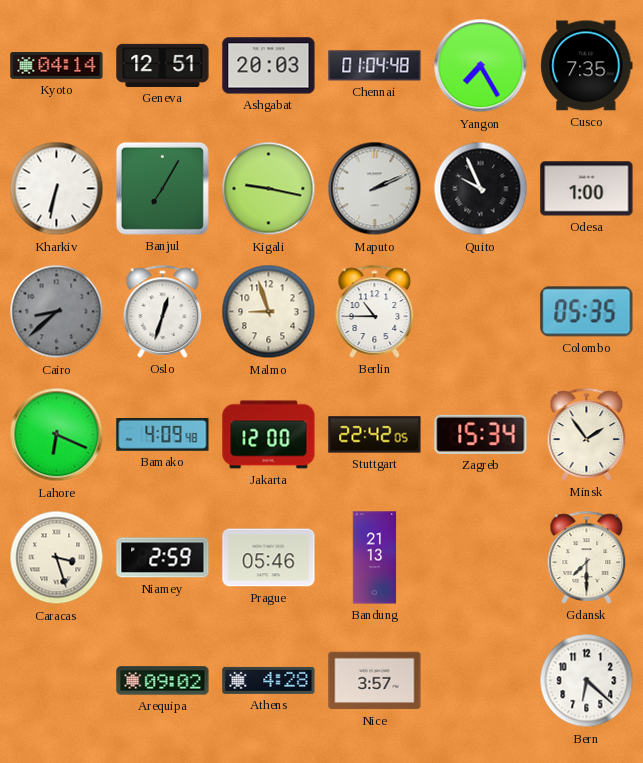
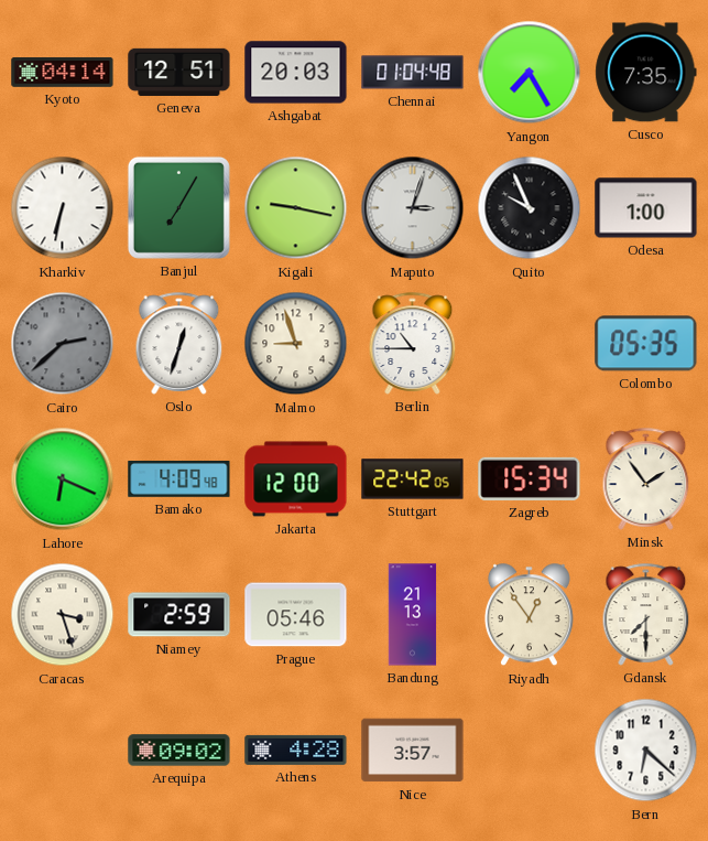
Maputo: 2:11 -> 3:03
Cairo: 8:38 -> 2:38
Riyadh: none -> 12:54
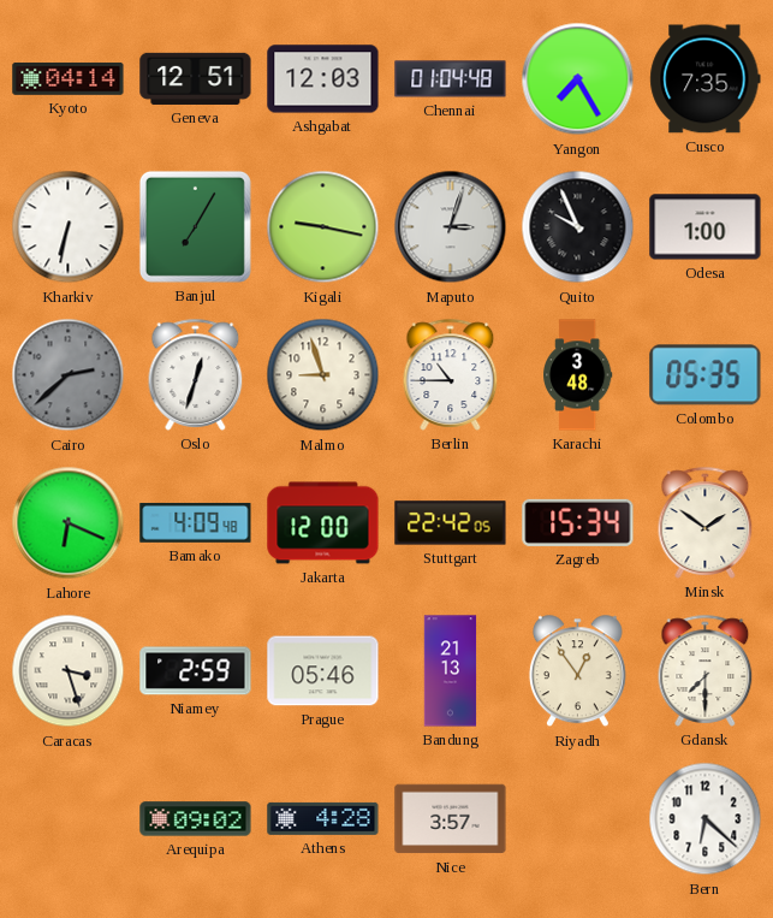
Ashgabat: 20:03 -> 12:03
Karachi: none -> 3:48
Minsk: 1:54 -> 1:51
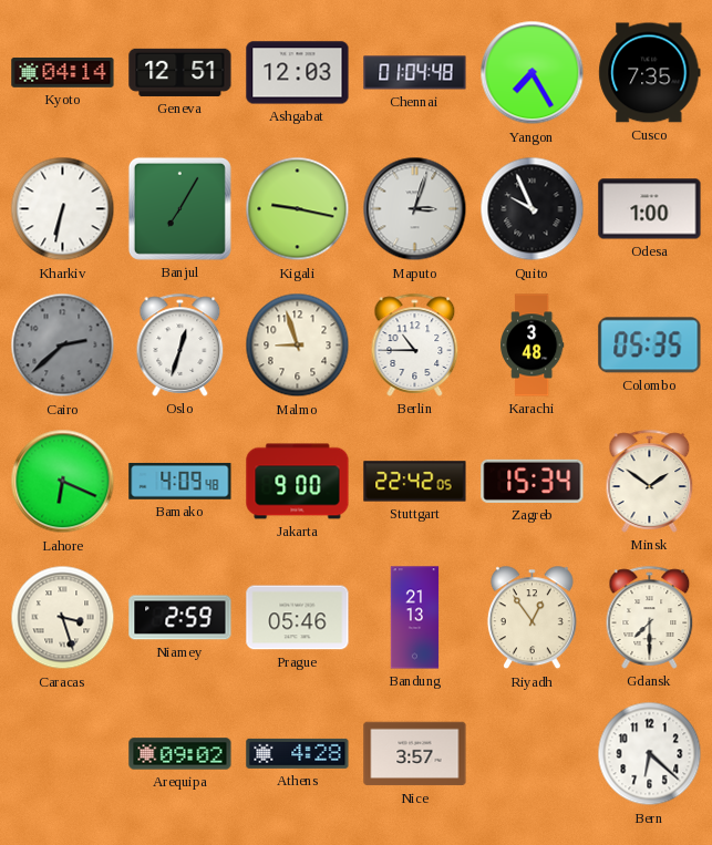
Jakarta: 12:00 -> 9:00
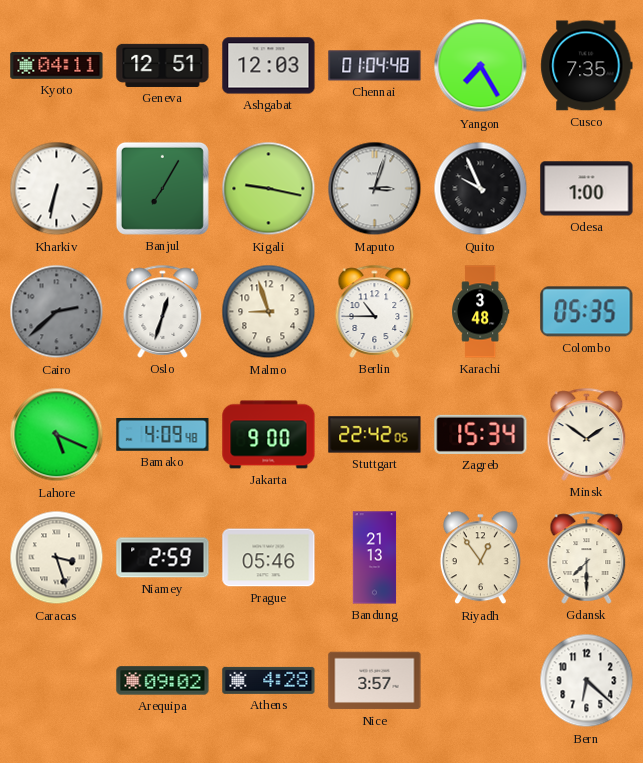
Kyoto: 04:14 -> 04:11
Lahore: 6:19 -> 5:19
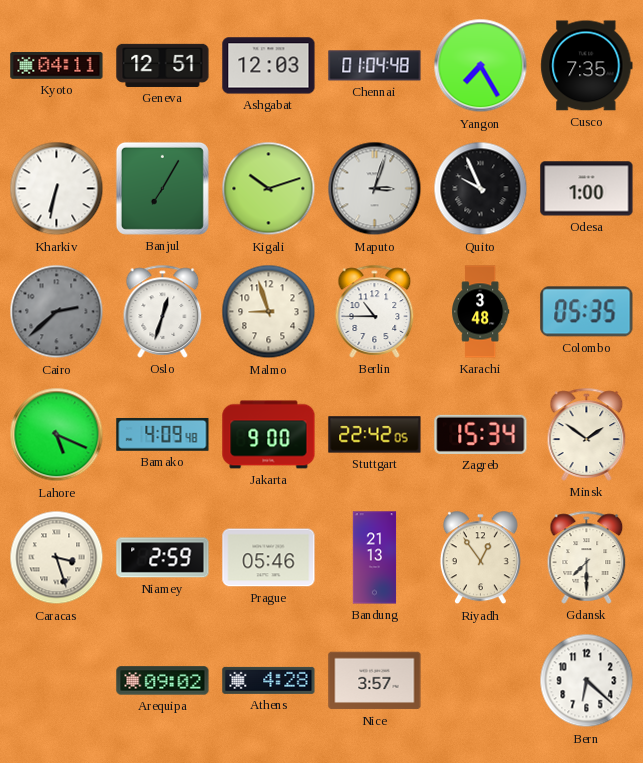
Kigali: 9:17 -> 10:12
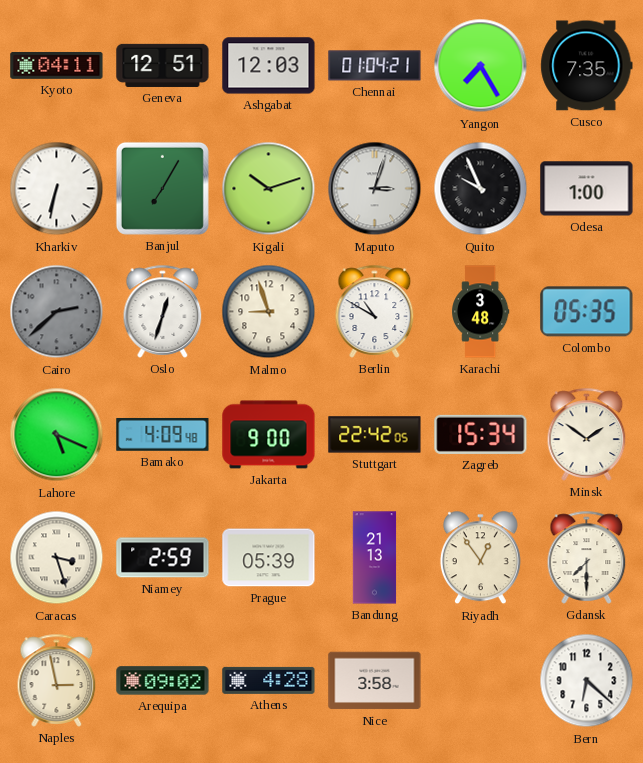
Chennai: 01:04:48 -> 01:04:21
Berlin: 10:45 -> 10:50
Prague: 05:46 -> 05:39
Naples: none -> 2:58
Nice: 3:57 -> 3:58
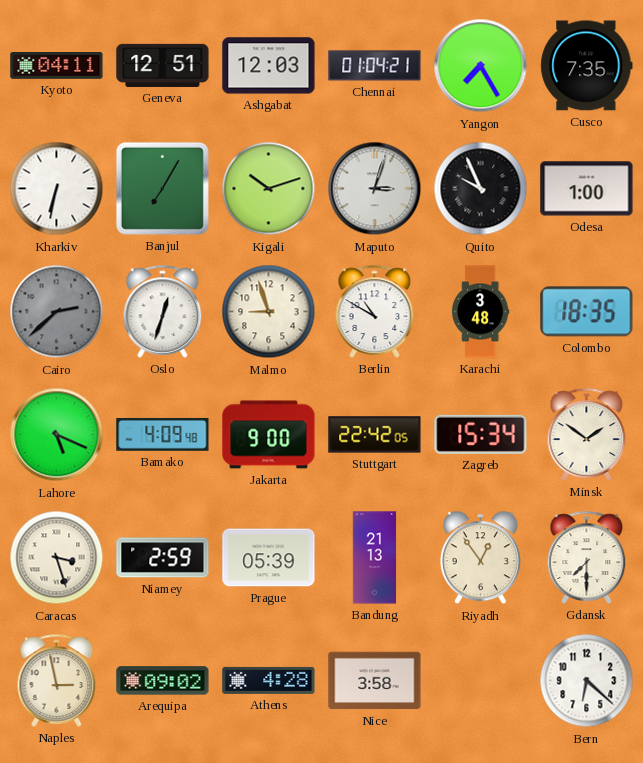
Colombo: 05:35 -> 18:35
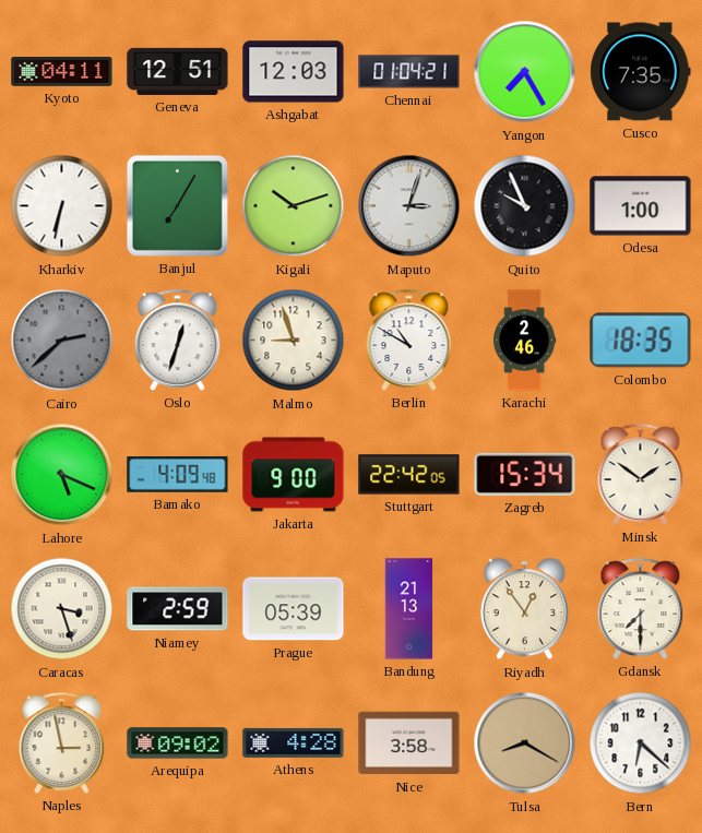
Karachi: 3:48 -> 2:46
Tulsa: none -> 8:20
